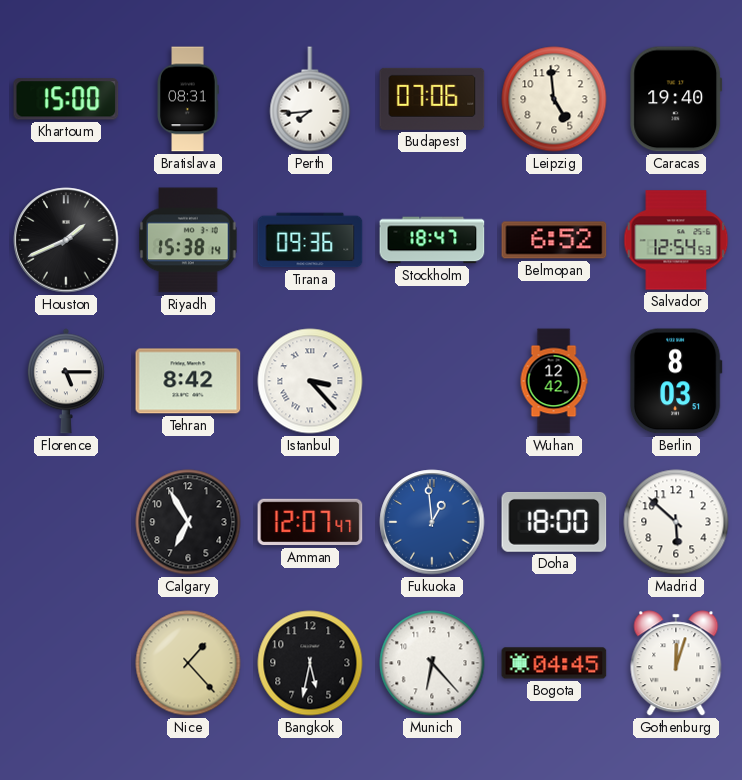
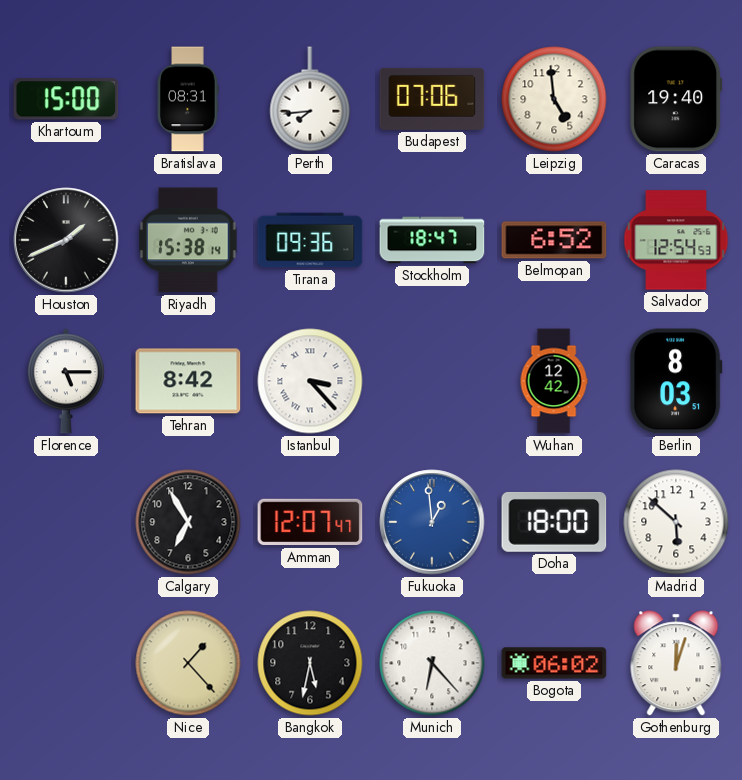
Bogota: 04:45 -> 06:02
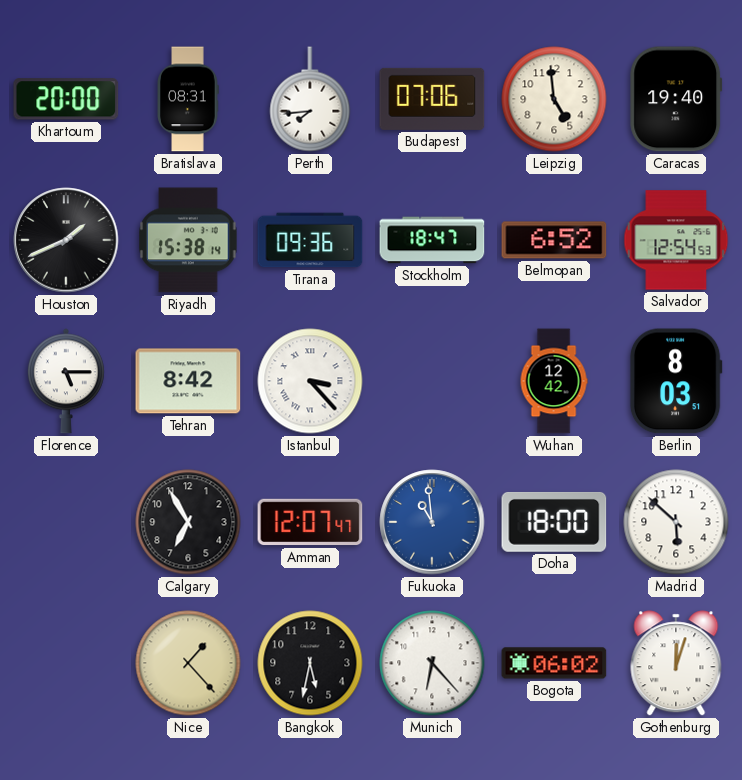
Khartoum: 15:00 -> 20:00
Fukuoka: 12:59 -> 10:59
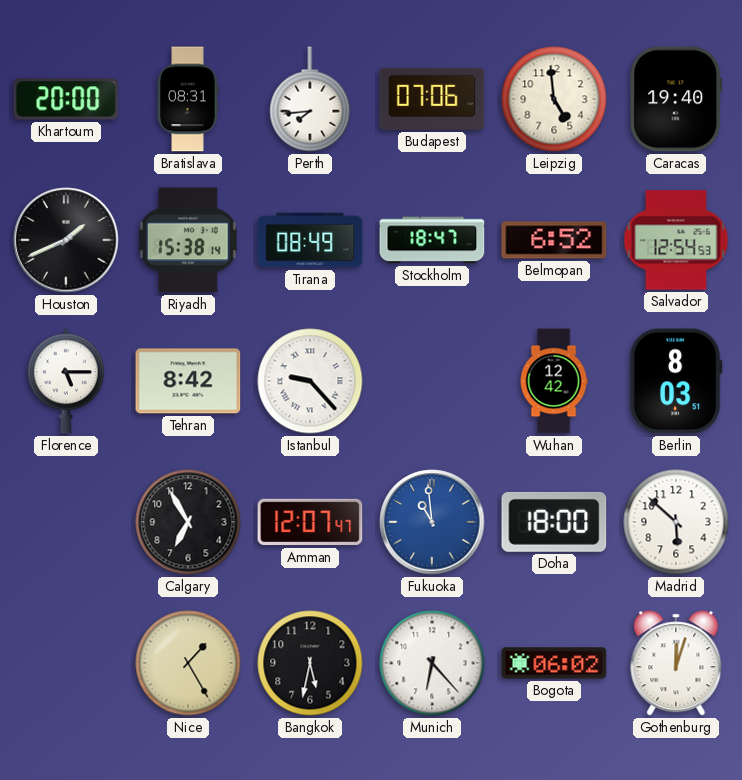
Tirana: 09:36 -> 08:49
Istanbul: 3:23 -> 9:23
Nice: 1:23 -> 1:25
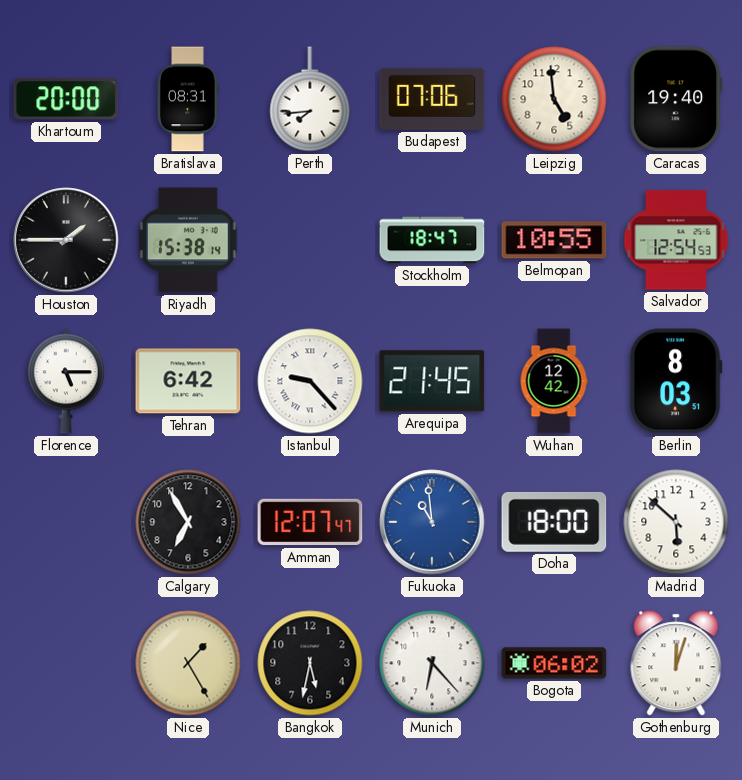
Houston: 1:41 -> 1:45
Tirana: 08:49 -> none
Belmopan: 6:52 -> 10:55
Tehran: 8:42 -> 6:42
Arequipa: none -> 21:45
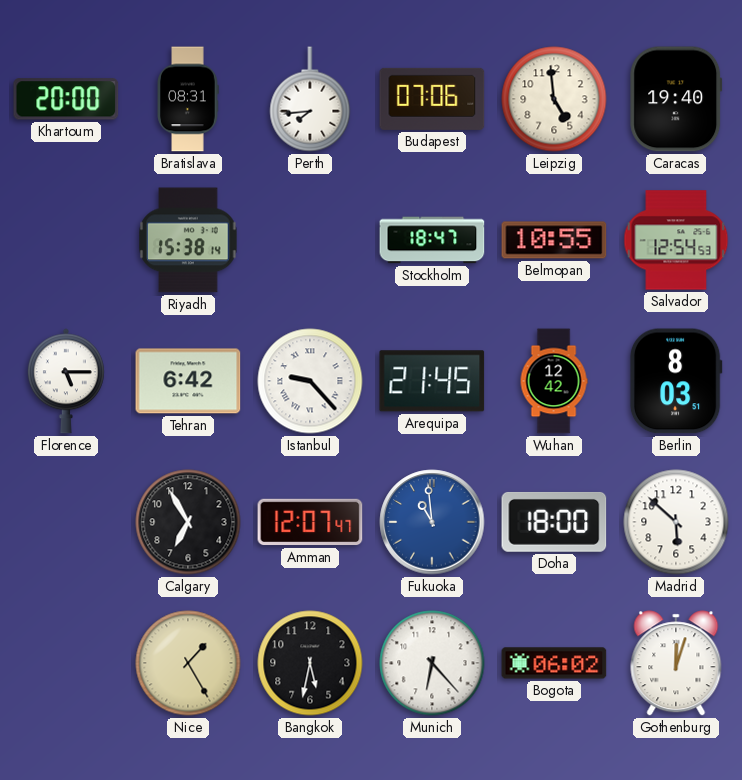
Houston: 1:45 -> none
